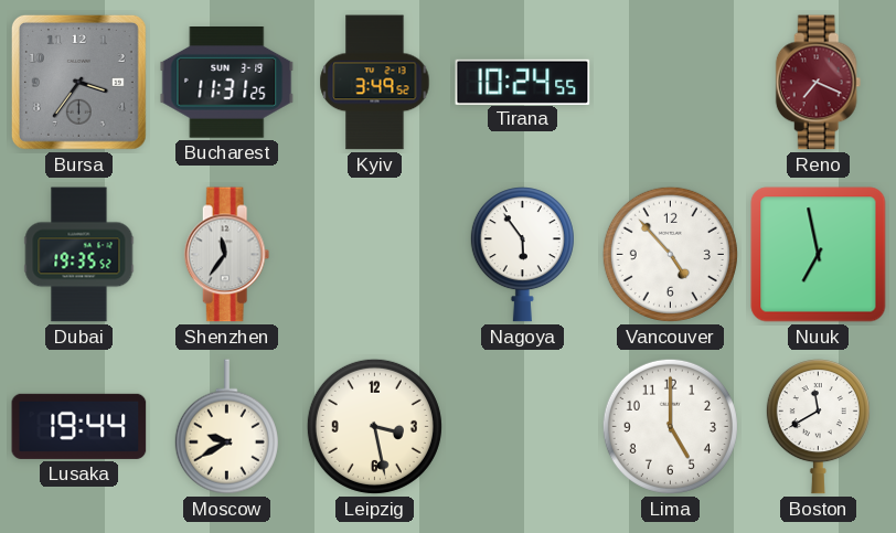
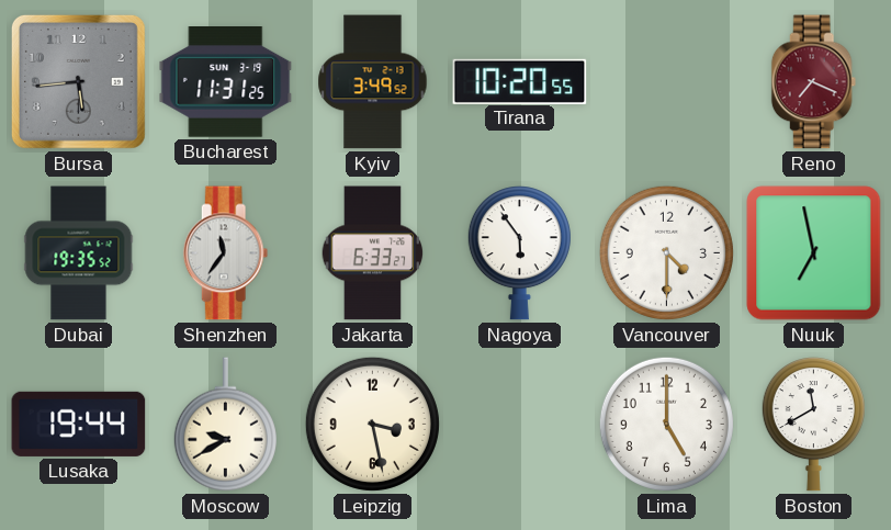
Bursa: 3:36 -> 5:44
Tirana: 10:24 -> 10:20
Jakarta: none -> 6:33
Vancouver: 4:53 -> 4:30
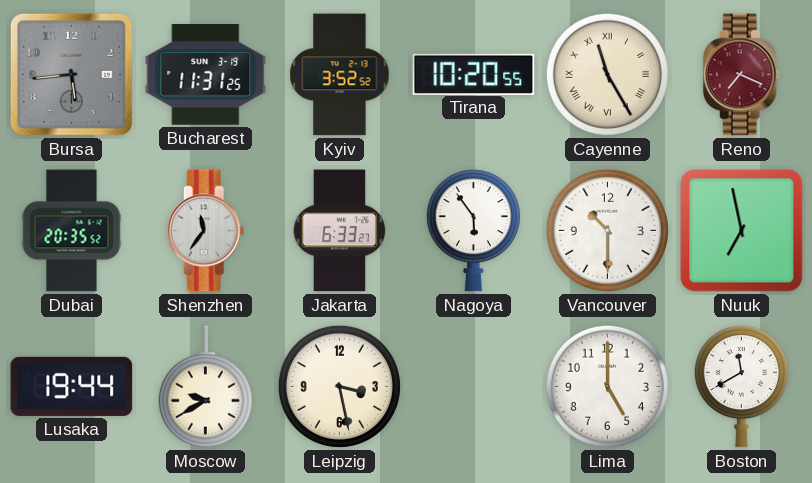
Kyiv: 3:49 -> 3:52
Cayenne: none -> 11:25
Dubai: 19:35 -> 20:35
Vancouver: 4:30 -> 10:30
